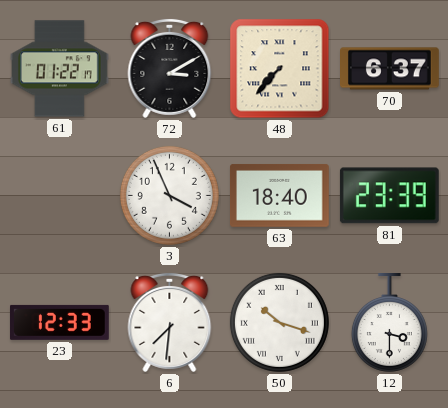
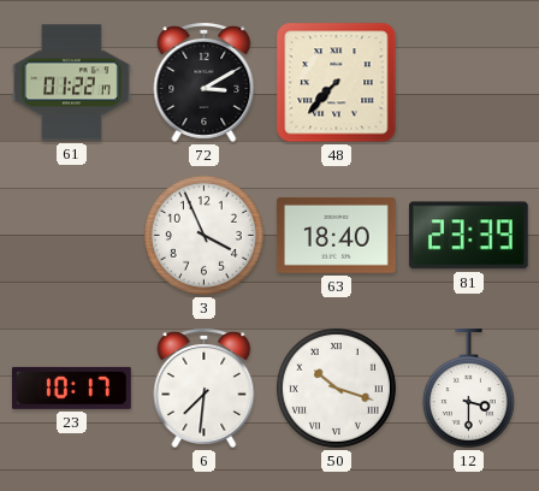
70: 6:37 -> none
23: 12:33 -> 10:17
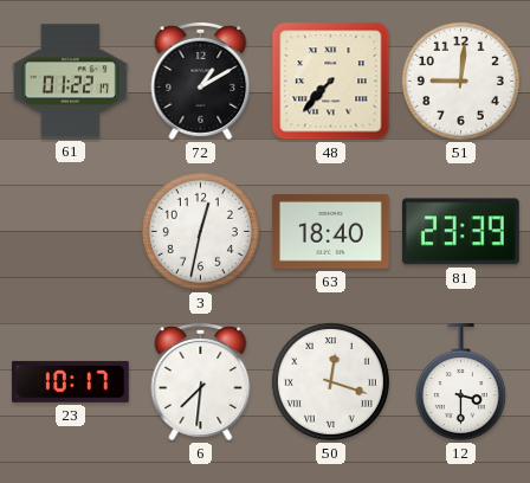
72: 3:10 -> 1:10
51: none -> 9:01
3: 3:56 -> 12:32
50: 10:18 -> 12:18
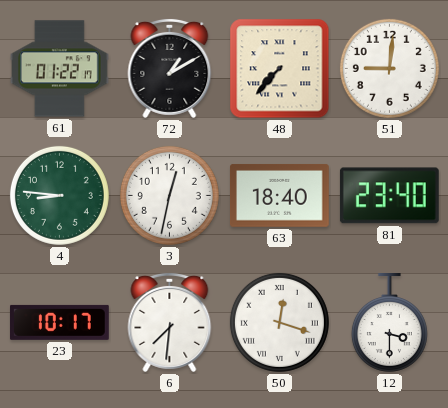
4: none -> 8:46
81: 23:39 -> 23:40
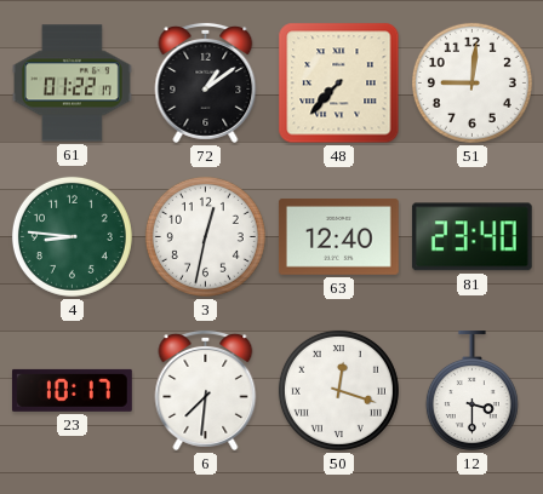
72: 1:10 -> 1:09
63: 18:40 -> 12:40
